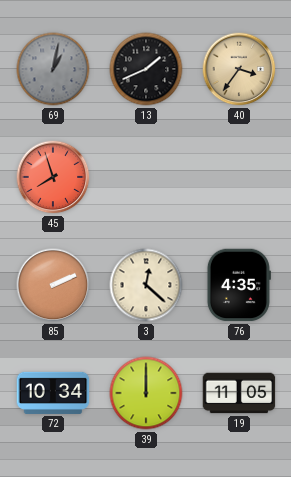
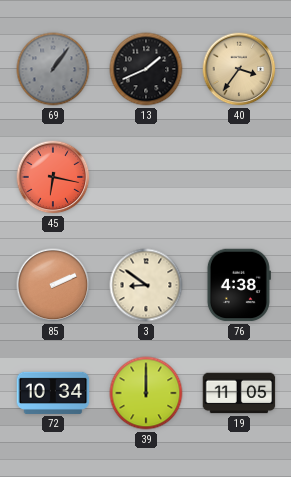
69: 1:02 -> 1:06
45: 7:57 -> 6:17
3: 12:22 -> 8:51
76: 4:35 -> 4:38
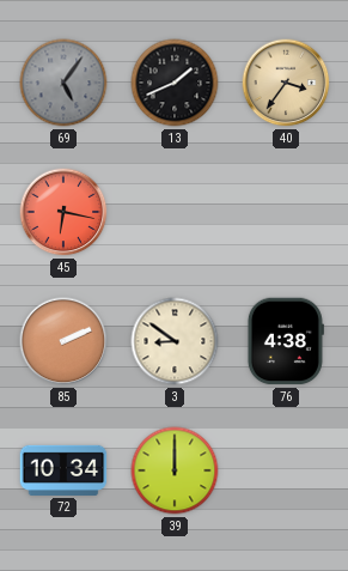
69: 1:06 -> 5:06
19: 11:05 -> none
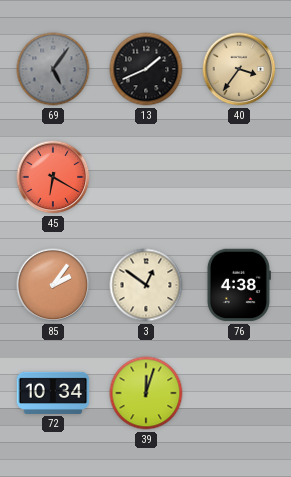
45: 6:17 -> 6:20
85: 2:11 -> 2:06
3: 8:51 -> 12:51
39: 12:00 -> 12:03
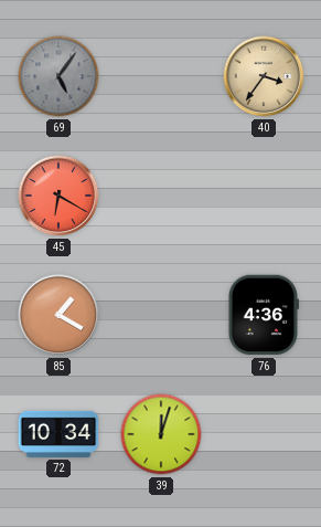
13: 1:41 -> none
85: 2:06 -> 1:20
3: 12:51 -> none
76: 4:38 -> 4:36
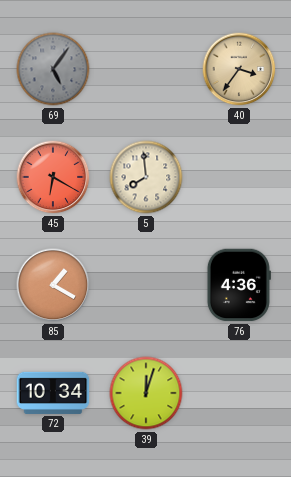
5: none -> 7:59
